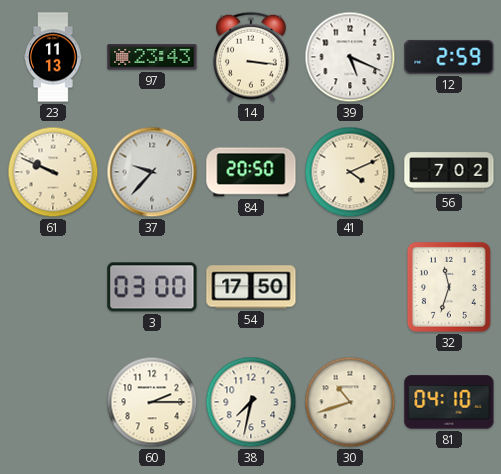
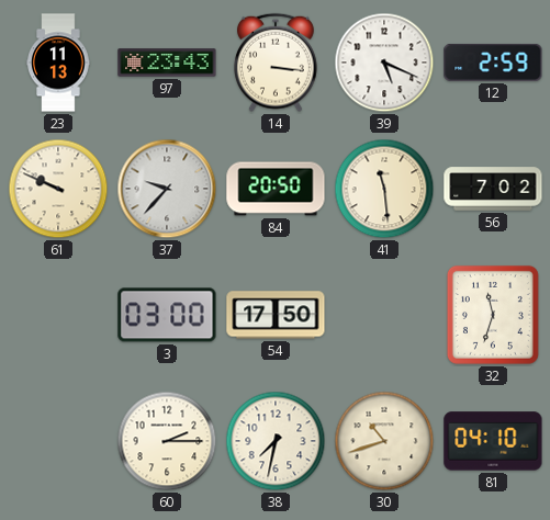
41: 4:11 -> 11:29
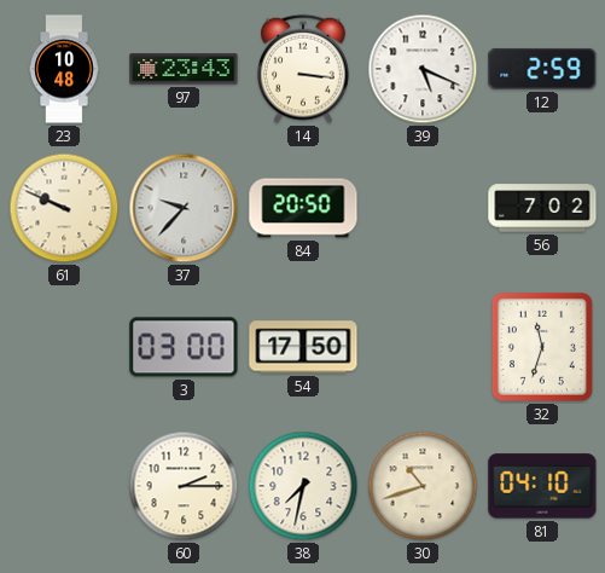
23: 11:13 -> 10:48
41: 11:29 -> none
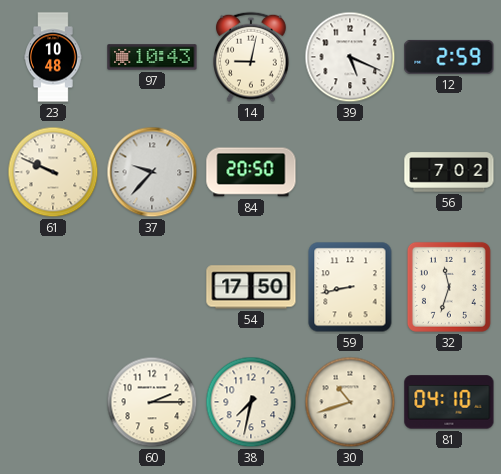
97: 23:43 -> 10:43
14: 3:16 -> 9:02
3: 03:00 -> none
59: none -> 8:43
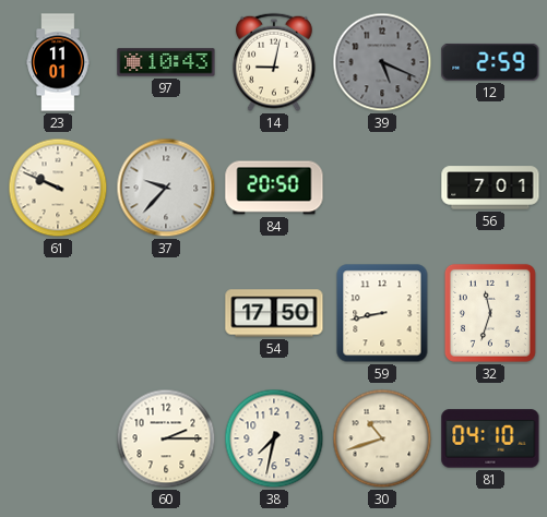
23: 10:48 -> 11:01
39 dial: white -> grey
56: 7:02 -> 7:01
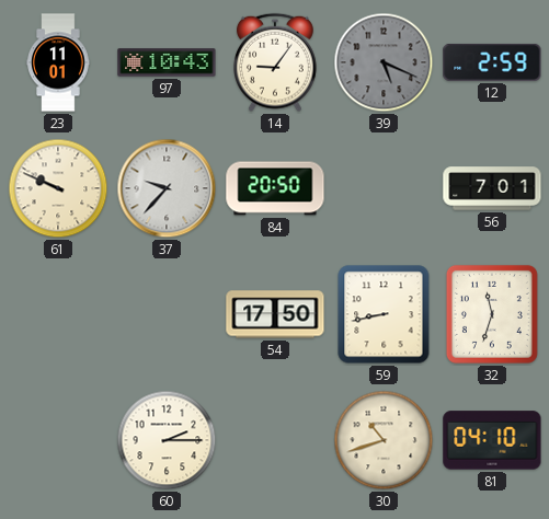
14: 9:02 -> 9:06
38: 7:32 -> none
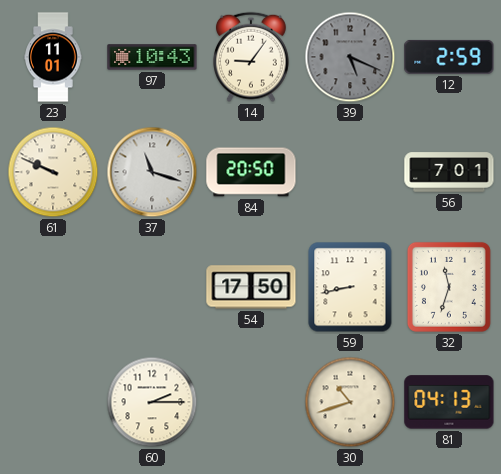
37: 9:37 -> 11:18
81: 04:10 -> 04:13
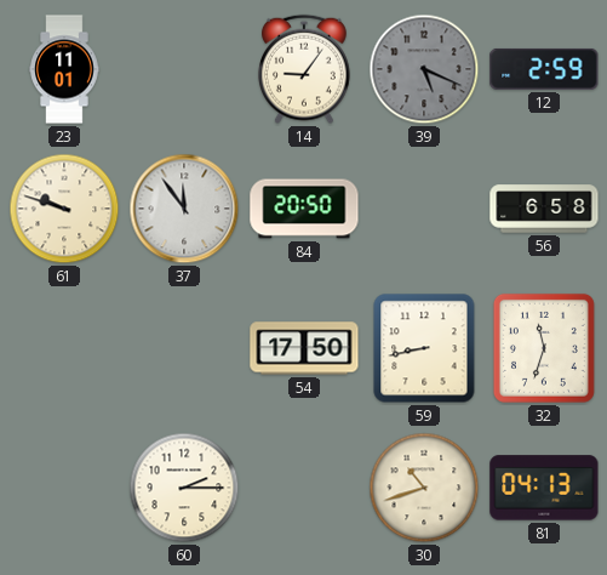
97: 10:43 -> none
61: 9:49 -> 9:48
37: 11:18 -> 11:54
56: 7:01 -> 6:58
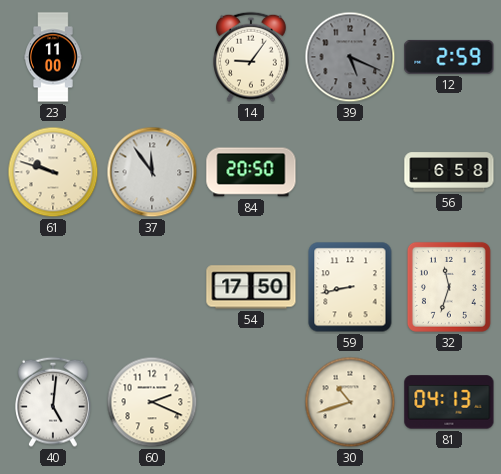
23: 11:01 -> 11:00
40: none -> 5:01
60: 2:15 -> 2:19
